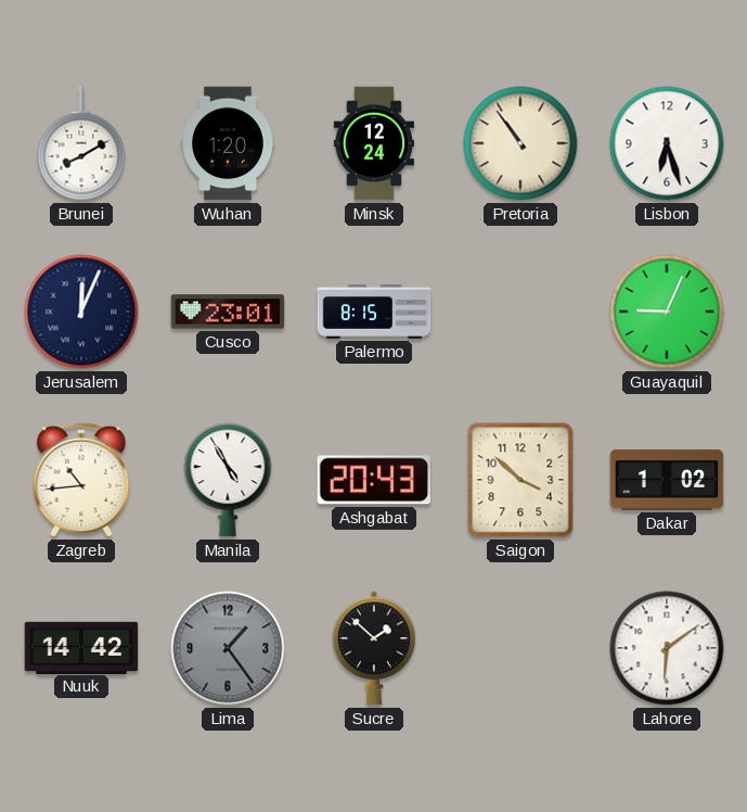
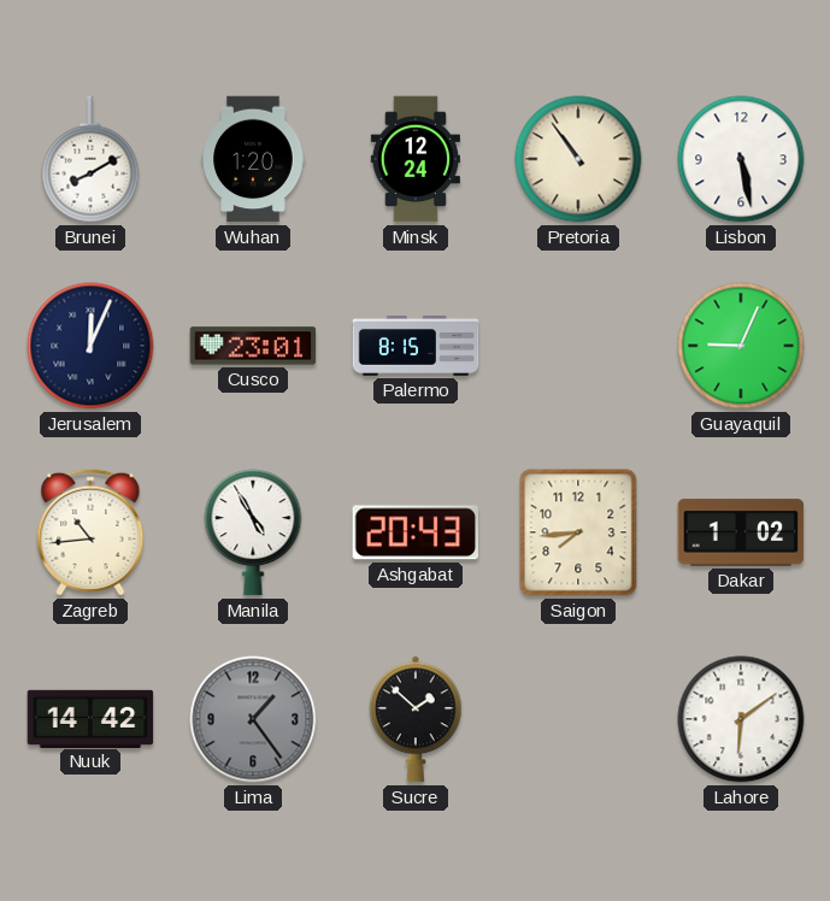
Lisbon: 6:27 -> 5:28
Saigon: 3:52 -> 7:44
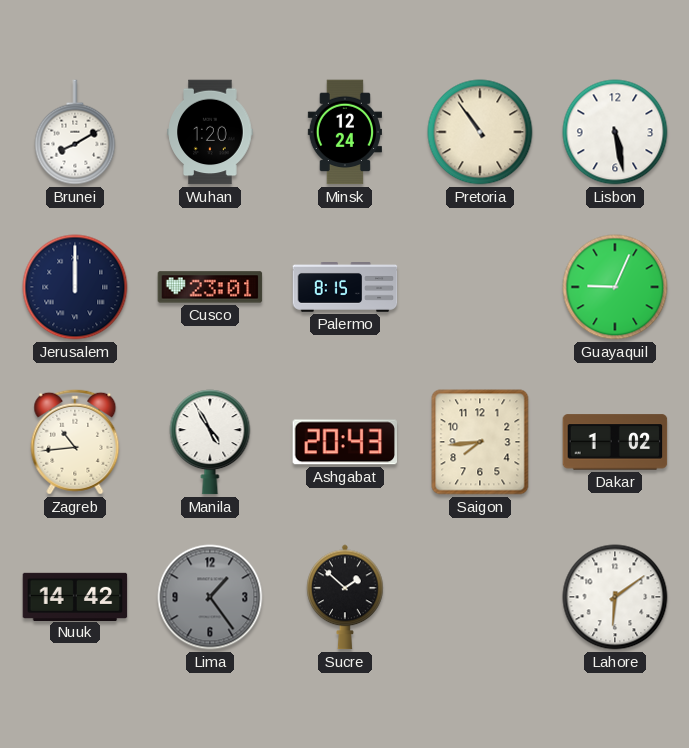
Jerusalem: 12:04 -> 12:00
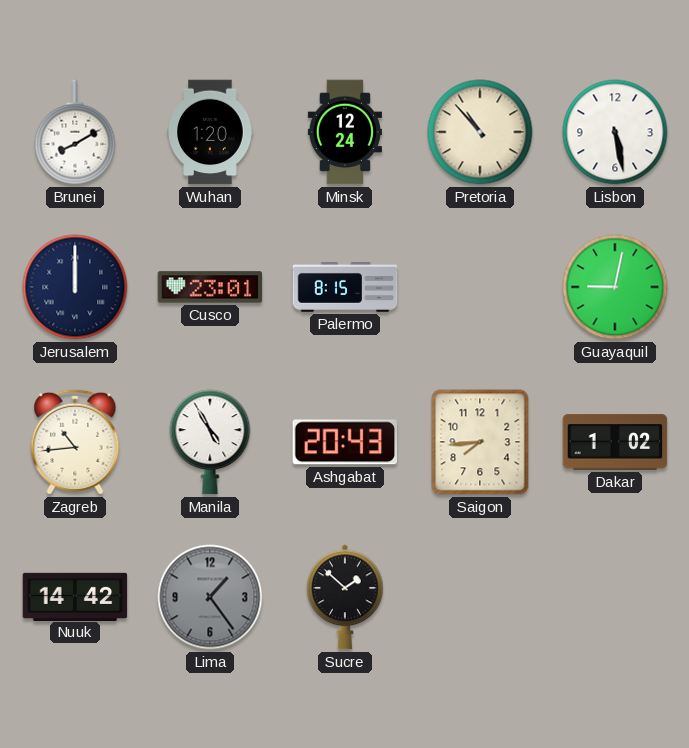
Pretoria: 10:54 -> 10:53
Guayaquil: 9:04 -> 9:02
Lahore: 6:09 -> none
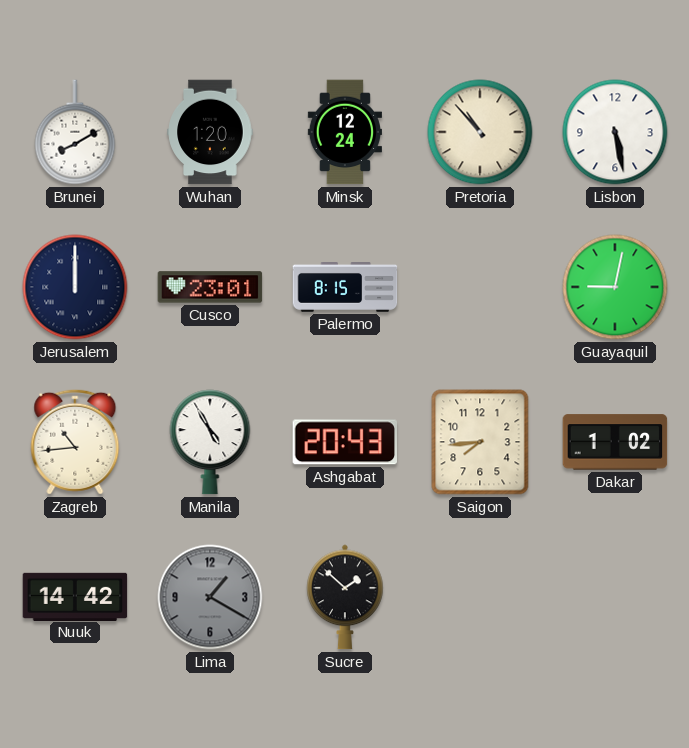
Lima: 1:24 -> 1:20
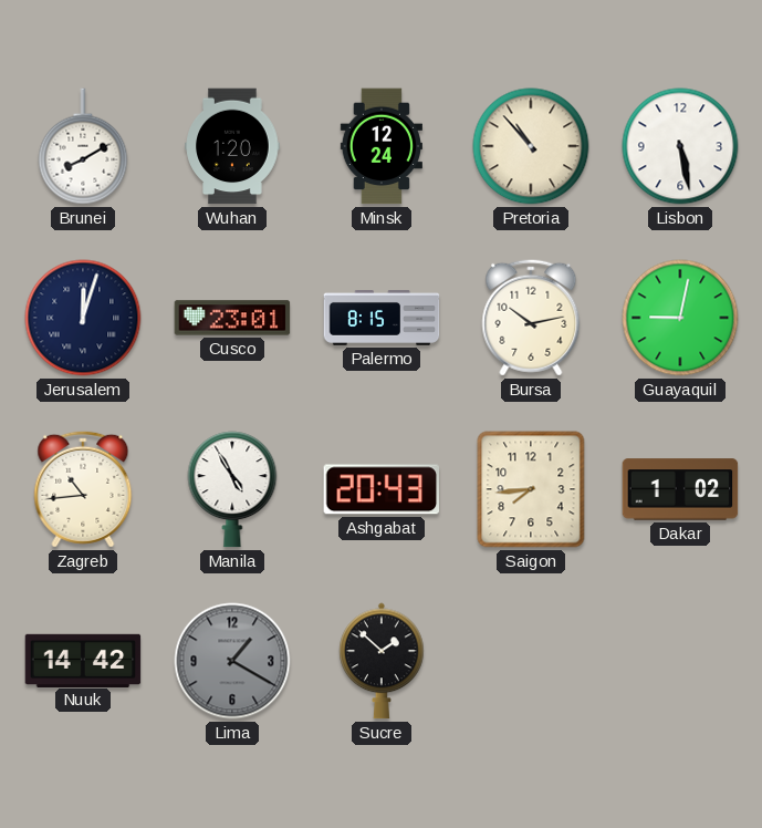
Jerusalem: 12:00 -> 12:03
Bursa: none -> 10:13
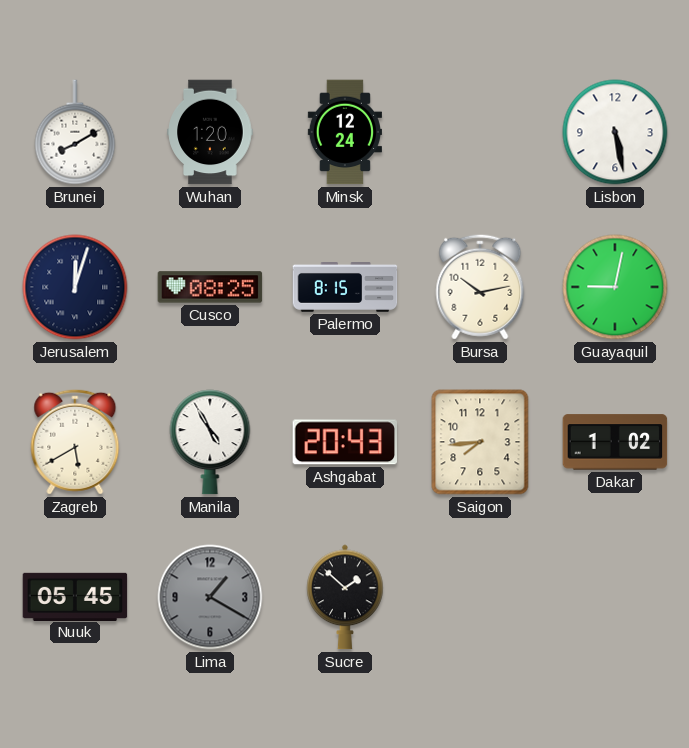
Pretoria: 10:53 -> none
Cusco: 23:01 -> 08:25
Zagreb: 10:44 -> 5:40
Nuuk: 14:42 -> 05:45
